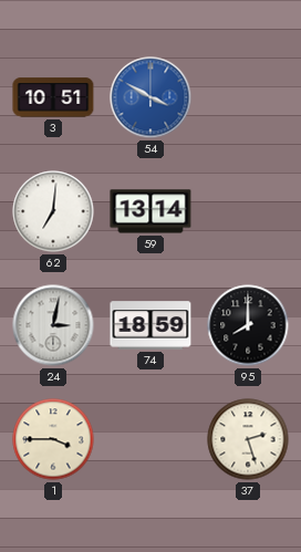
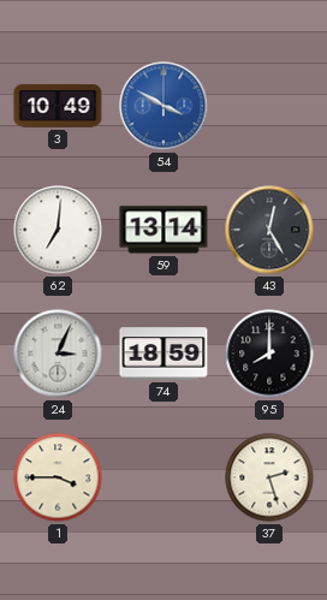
3: 10:51 -> 10:49
43: none -> 12:25
24: 3:02 -> 3:04
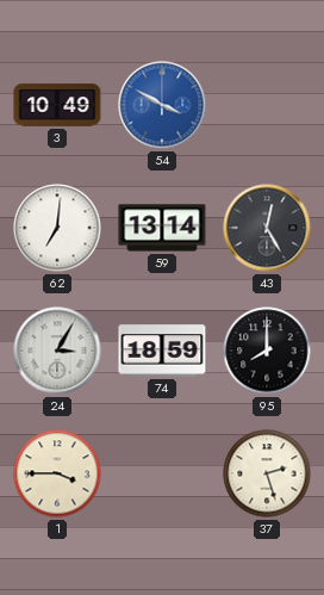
24: 3:04 -> 3:05
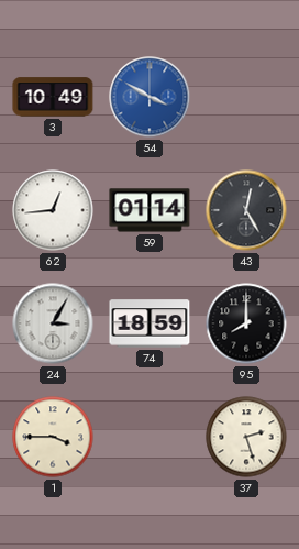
62: 7:01 -> 12:44
59: 13:14 -> 01:14
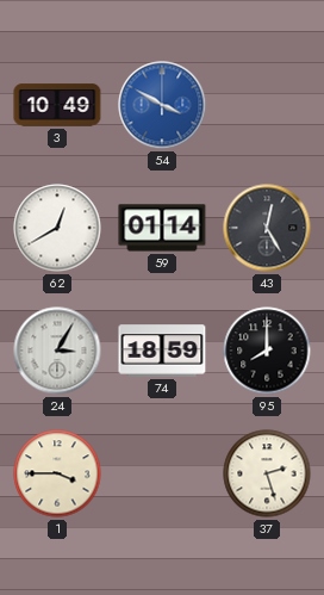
62: 12:44 -> 12:40
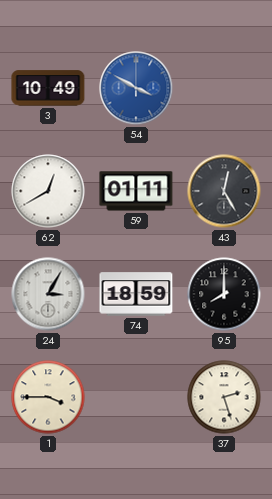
59: 01:14 -> 01:11
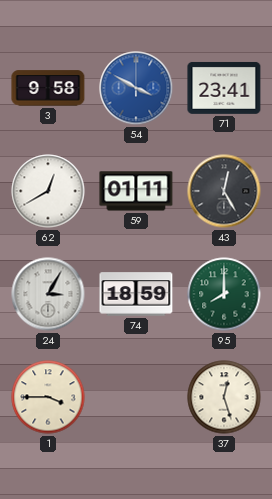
3: 10:49 -> 9:58
71: none -> 23:41
95 dial: black -> green
37: 2:27 -> 12:27
